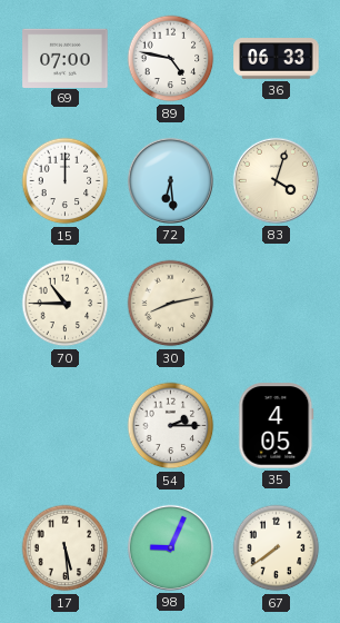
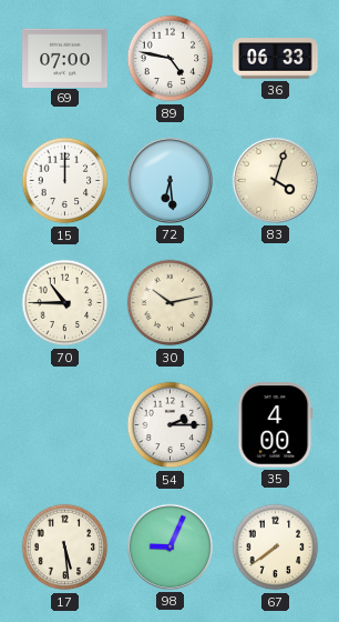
30: 8:13 -> 10:13
35: 4:05 -> 4:00
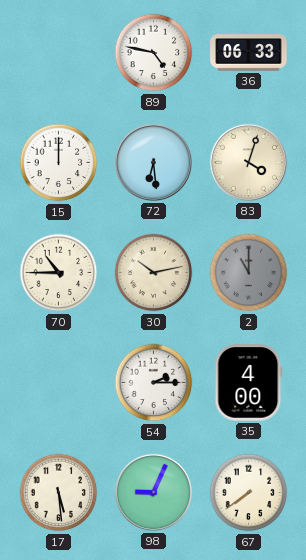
69: 07:00 -> none
2: none -> 11:00
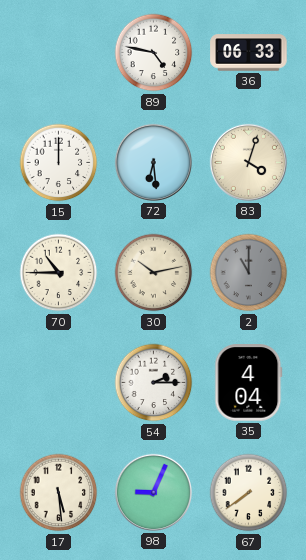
35: 4:00 -> 4:04
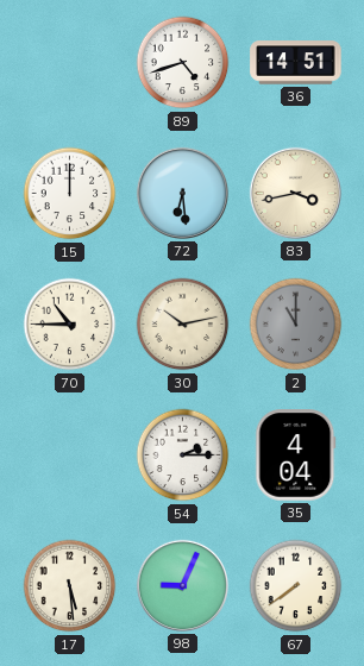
89: 4:47 -> 4:42
36: 06:33 -> 14:51
83: 4:03 -> 3:43
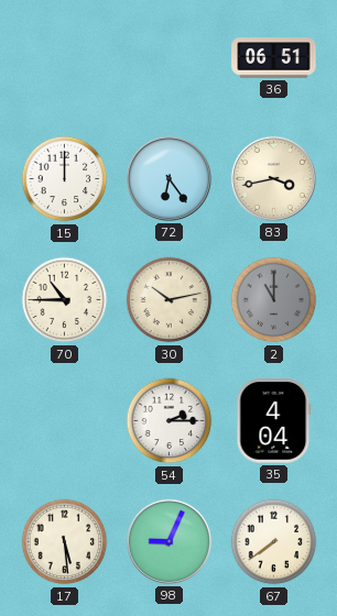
89: 4:42 -> none
36: 14:51 -> 06:51
72: 6:29 -> 6:24
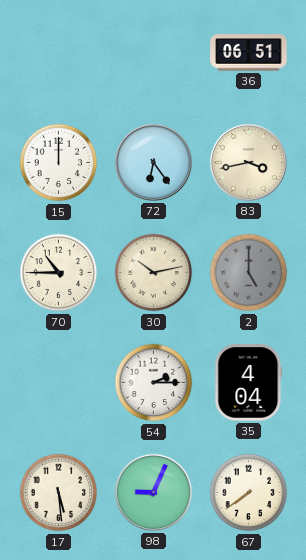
2: 11:00 -> 5:00
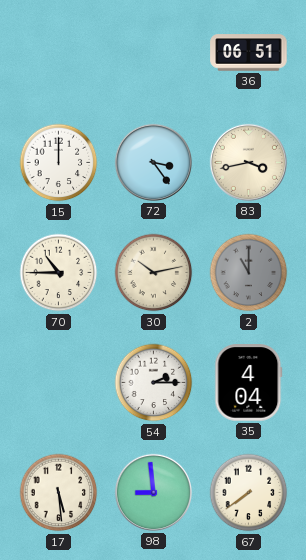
72: 6:24 -> 3:24
2: 5:00 -> 11:00
98: 9:04 -> 8:59
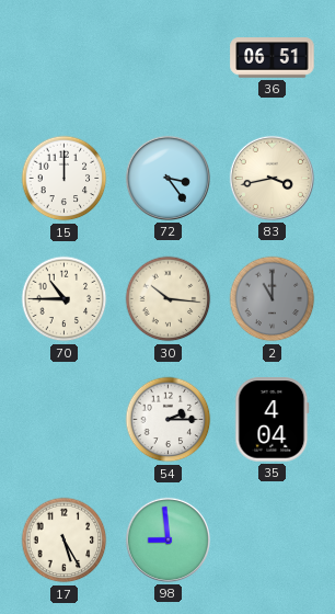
30: 10:13 -> 10:16
17: 5:29 -> 5:25
67: 7:39 -> none
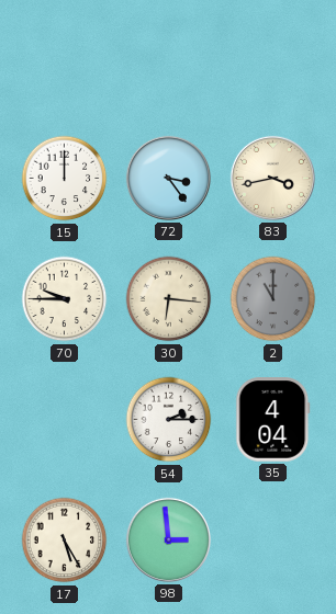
36: 06:51 -> none
70: 10:45 -> 9:45
30: 10:16 -> 6:16
98: 8:59 -> 2:59
